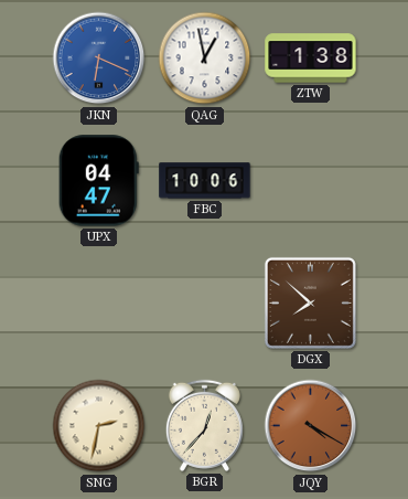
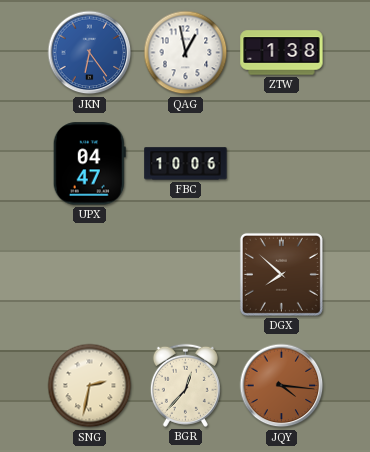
JKN: 6:19 -> 6:24
JQY: 4:20 -> 4:16
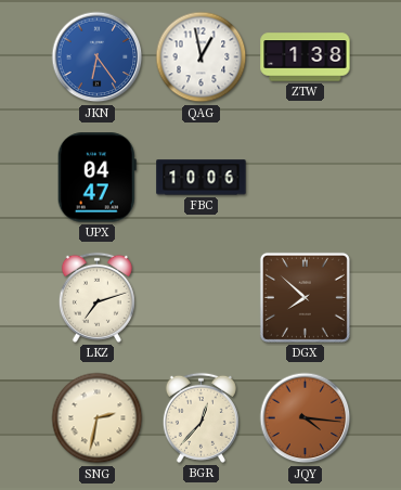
LKZ: none -> 7:12
